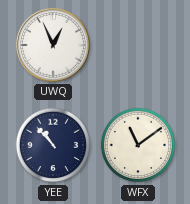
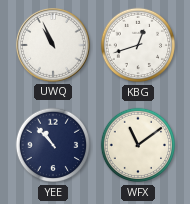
UWQ: 12:56 -> 10:56
KBG: none -> 12:42
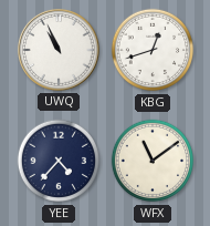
YEE: 10:53 -> 4:37
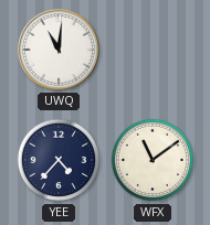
UWQ: 10:56 -> 11:01
KBG: 12:42 -> none
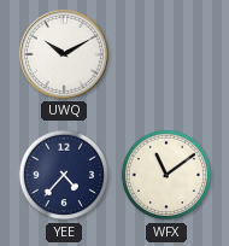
UWQ: 11:01 -> 10:10
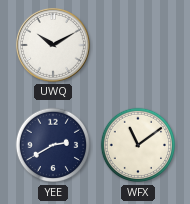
YEE: 4:37 -> 2:40
